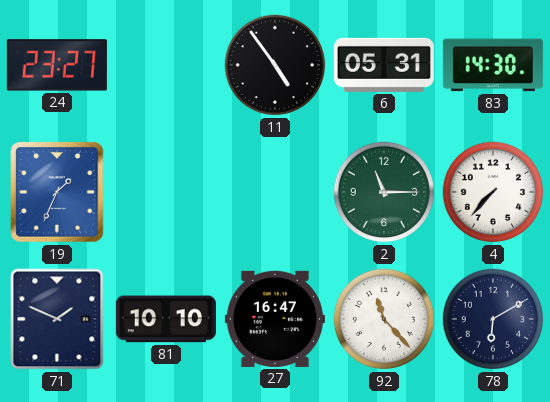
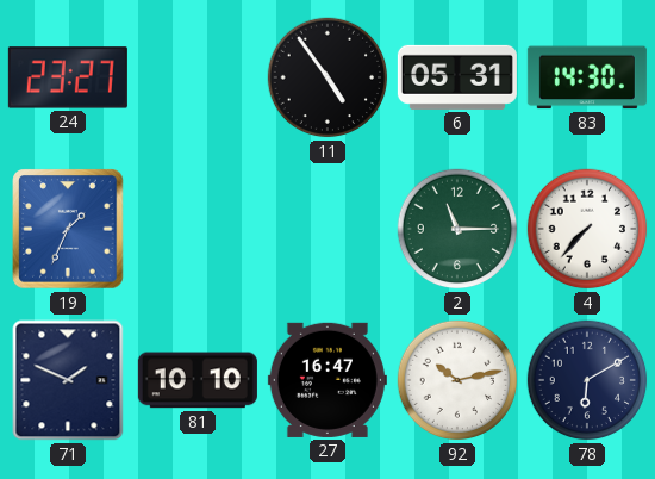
92: 11:23 -> 10:13
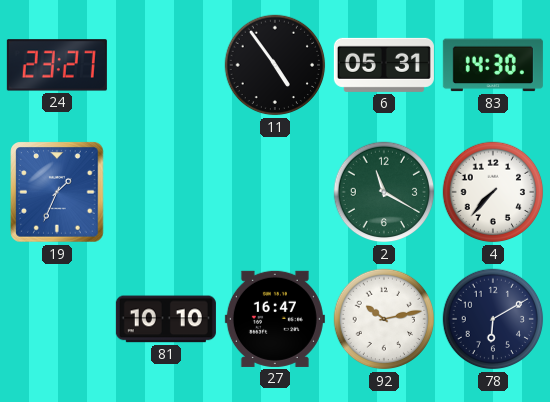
2: 11:15 -> 11:20
71: 1:49 -> none
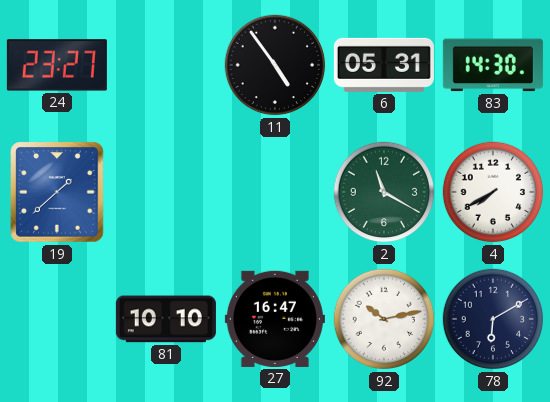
19: 1:34 -> 1:38
4: 7:37 -> 7:40
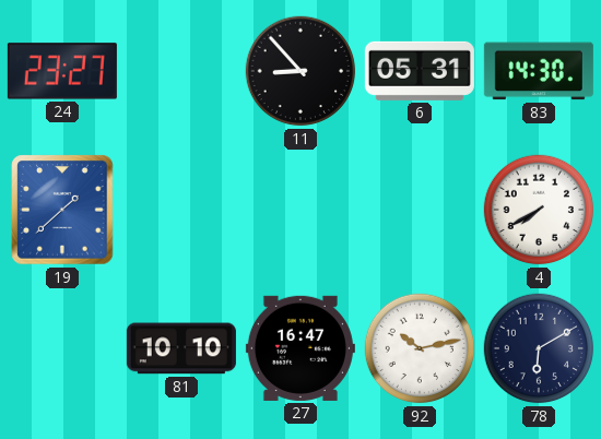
11: 4:54 -> 8:53
2: 11:20 -> none
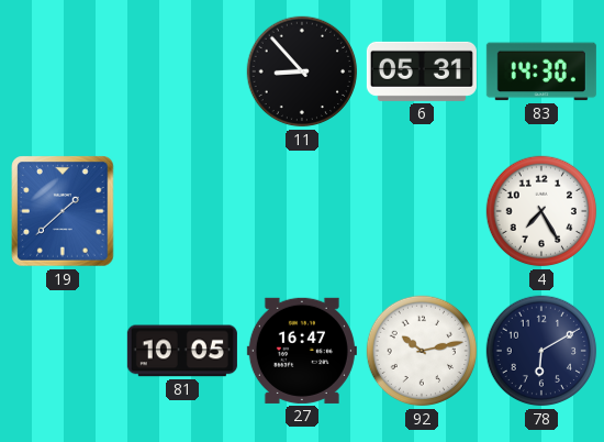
24: 23:27 -> none
4: 7:40 -> 7:25
81: 10:10 -> 10:05
